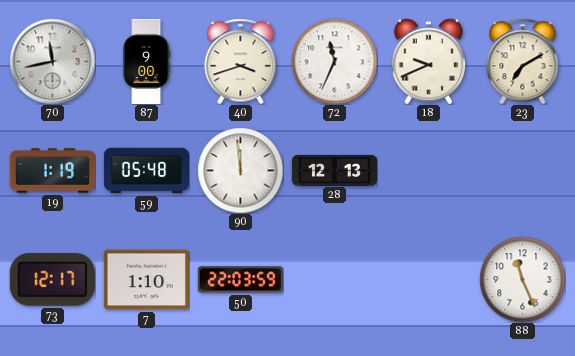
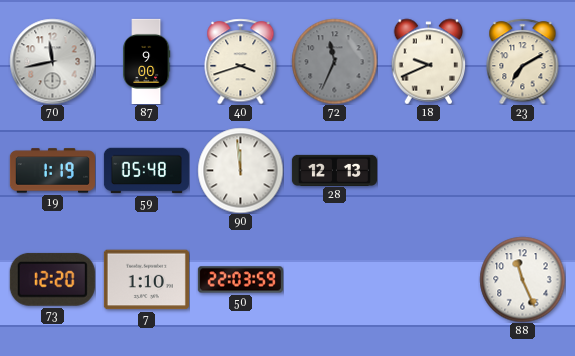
72 dial: white -> grey
73: 12:17 -> 12:20
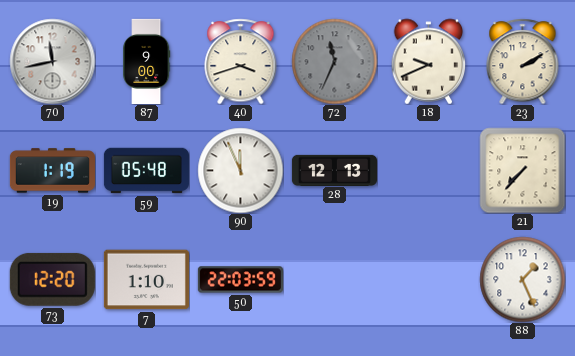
23: 7:10 -> 2:10
90: 11:59 -> 11:56
21: none -> 7:37
88: 11:26 -> 1:26
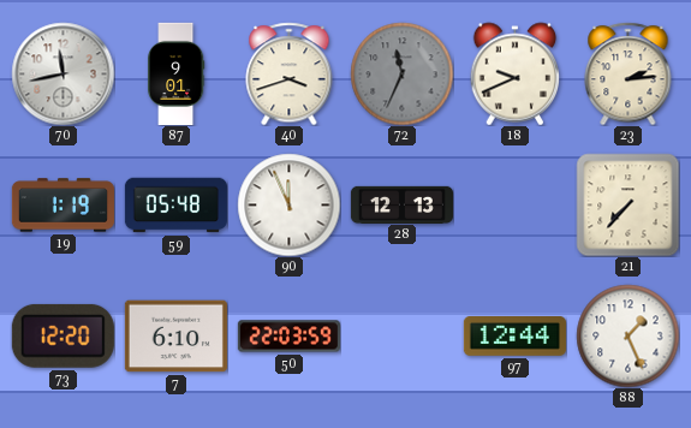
87: 9:00 -> 9:01
23: 2:10 -> 2:14
7: 1:10 -> 6:10
97: none -> 12:44
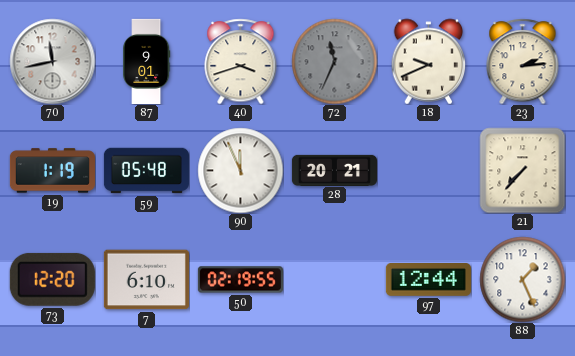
28: 12:13 -> 20:21
50: 22:03 -> 02:19
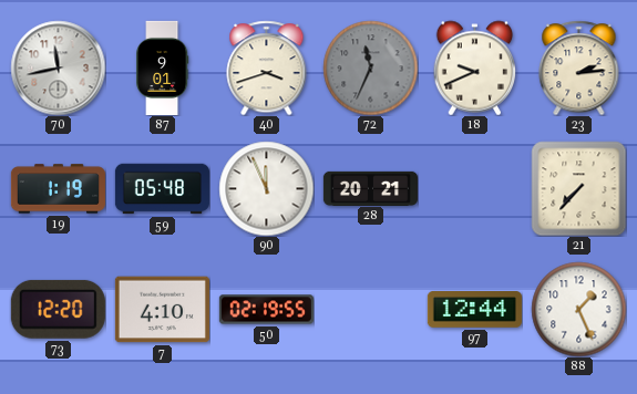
7: 6:10 -> 4:10
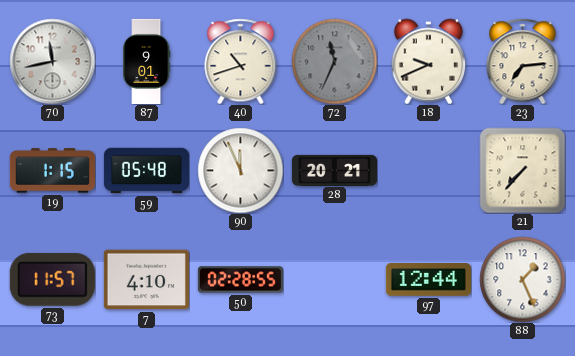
40: 3:42 -> 10:42
23: 2:14 -> 7:14
19: 1:19 -> 1:15
73: 12:20 -> 11:57
50: 02:19 -> 02:28
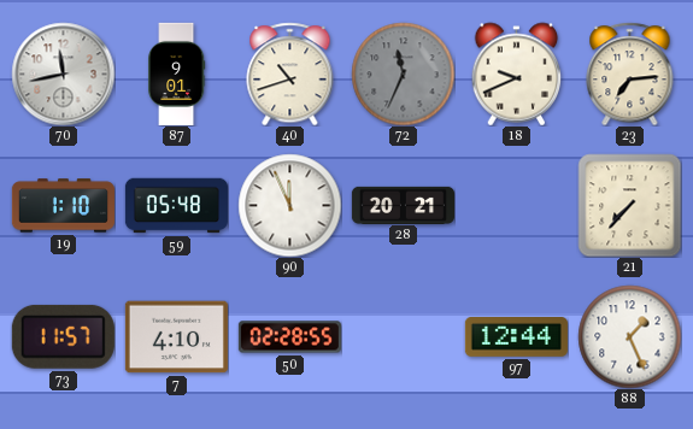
19: 1:15 -> 1:10
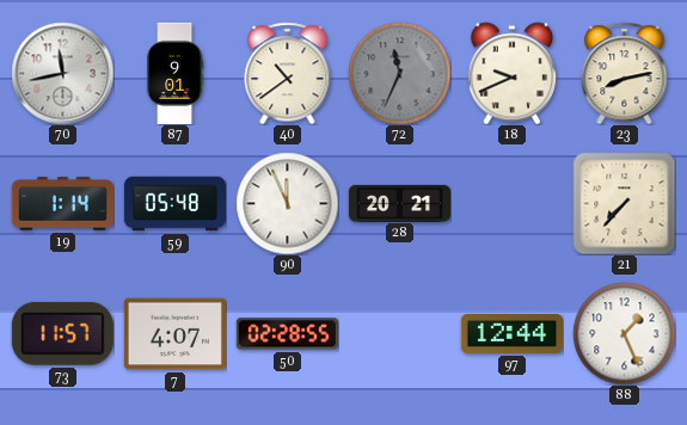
40: 10:42 -> 10:39
23: 7:14 -> 8:13
19: 1:10 -> 1:14
7: 4:10 -> 4:07
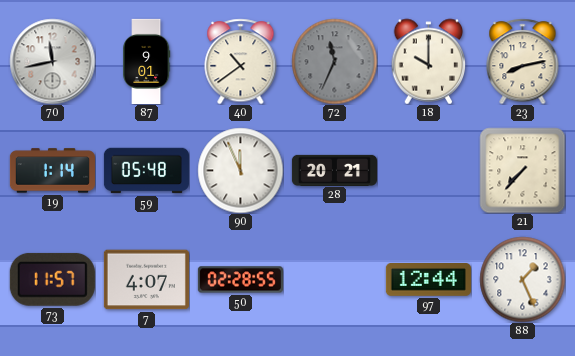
18: 9:41 -> 10:00
